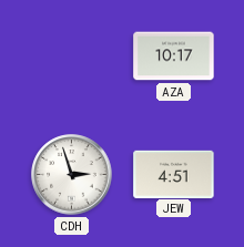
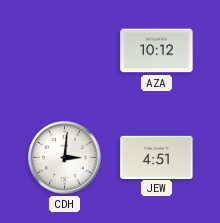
AZA: 10:17 -> 10:12
CDH: 2:57 -> 3:01
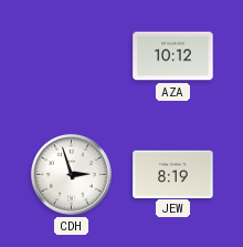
CDH: 3:01 -> 2:57
JEW: 4:51 -> 8:19
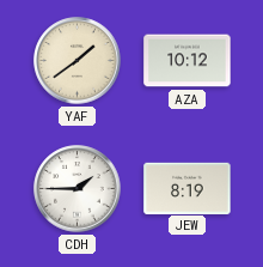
YAF: none -> 1:39
CDH: 2:57 -> 1:45
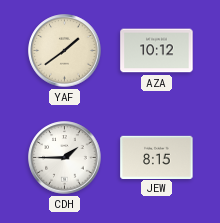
JEW: 8:19 -> 8:15
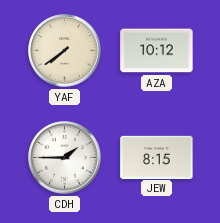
YAF: 1:39 -> 7:39
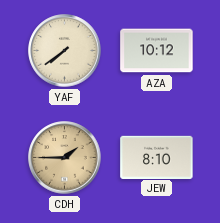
CDH dial: white -> champagne
JEW: 8:15 -> 8:10
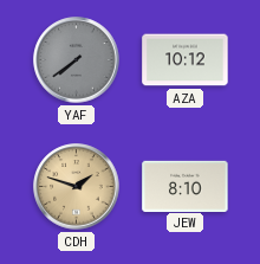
YAF dial: cream -> grey
CDH: 1:45 -> 1:48
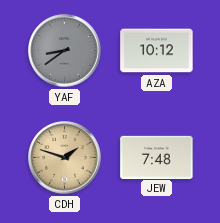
YAF: 7:39 -> 8:39
JEW: 8:10 -> 7:48
